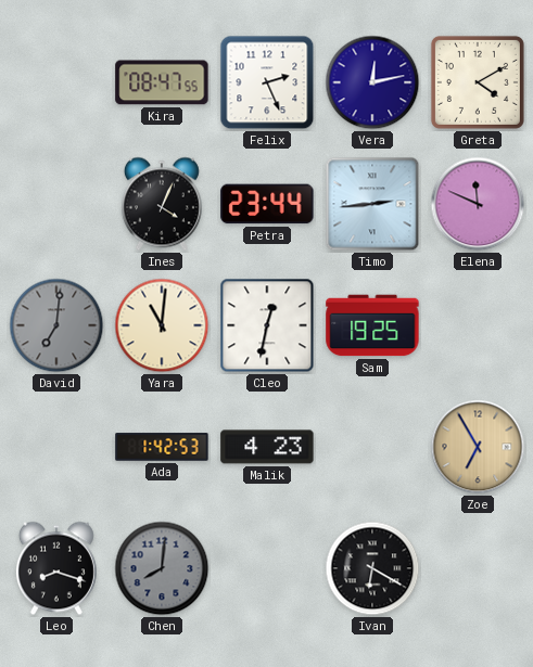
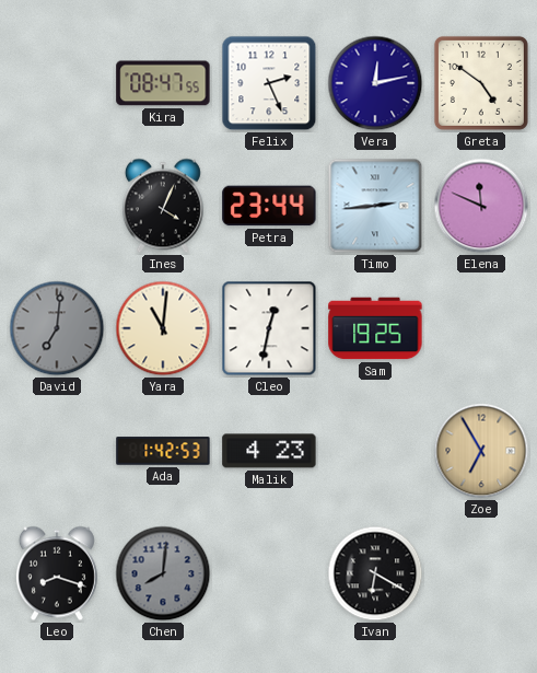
Greta: 4:10 -> 4:51
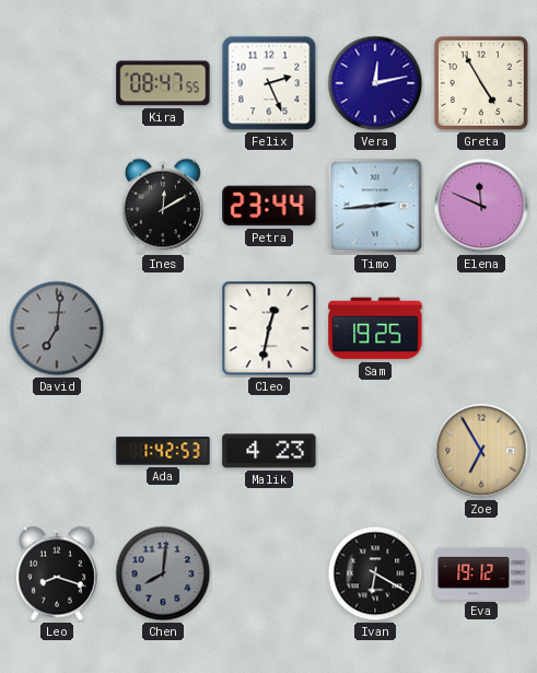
Greta: 4:51 -> 4:55
Ines: 4:04 -> 12:10
Yara: 11:01 -> none
Eva: none -> 19:12
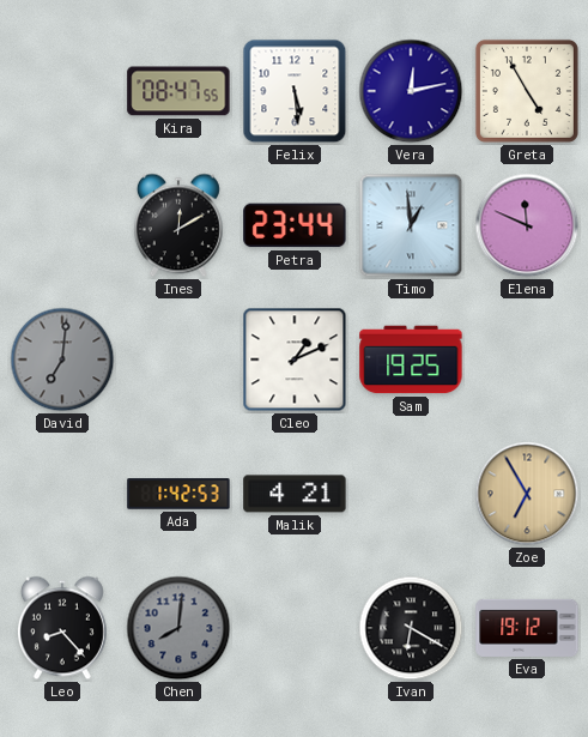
Felix: 2:26 -> 5:29
Timo: 2:44 -> 12:59
Cleo: 12:32 -> 1:11
Malik: 4:23 -> 4:21
Leo: 8:18 -> 8:23
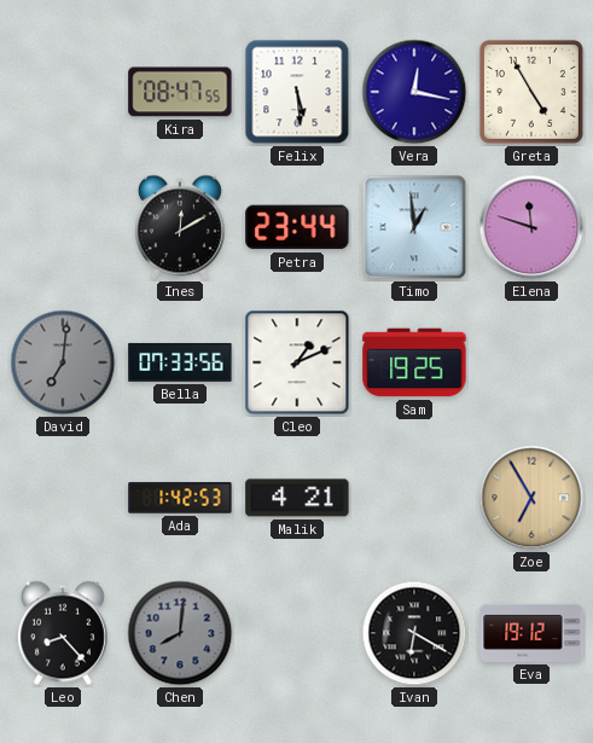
Vera: 12:13 -> 12:17
Elena: 11:49 -> 11:48
Bella: none -> 07:33
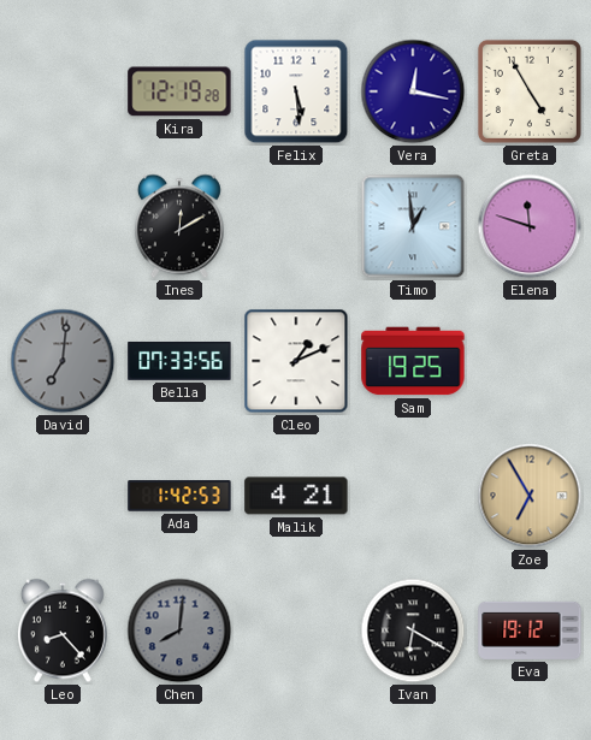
Kira: 08:47 -> 12:19
Petra: 23:44 -> none
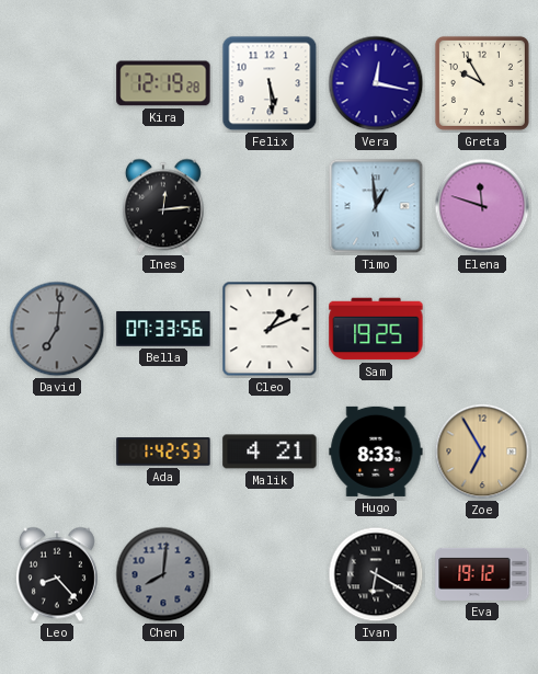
Greta: 4:55 -> 9:55
Ines: 12:10 -> 12:14
Hugo: none -> 8:33
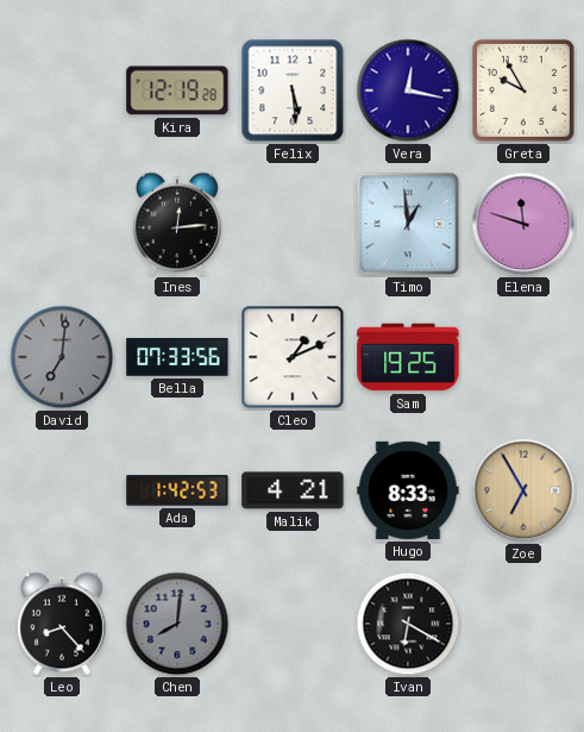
Eva: 19:12 -> none
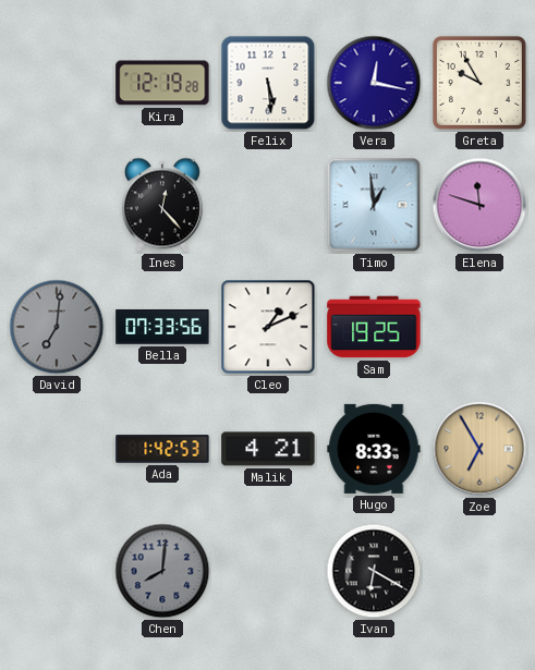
Ines: 12:14 -> 12:23
Leo: 8:23 -> none
